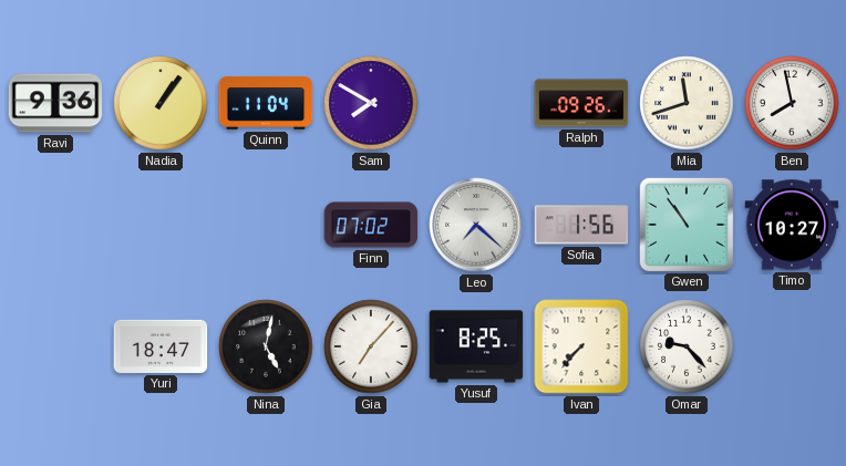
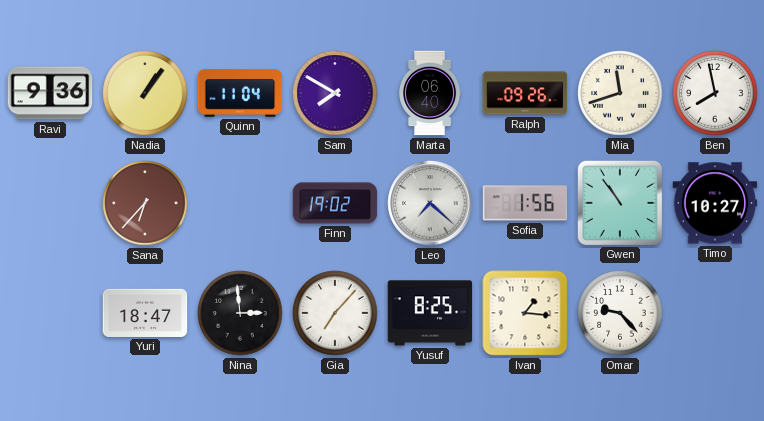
Marta: none -> 06:40
Sana: none -> 6:37
Finn: 07:02 -> 19:02
Nina: 5:02 -> 2:59
Ivan: 7:37 -> 1:16
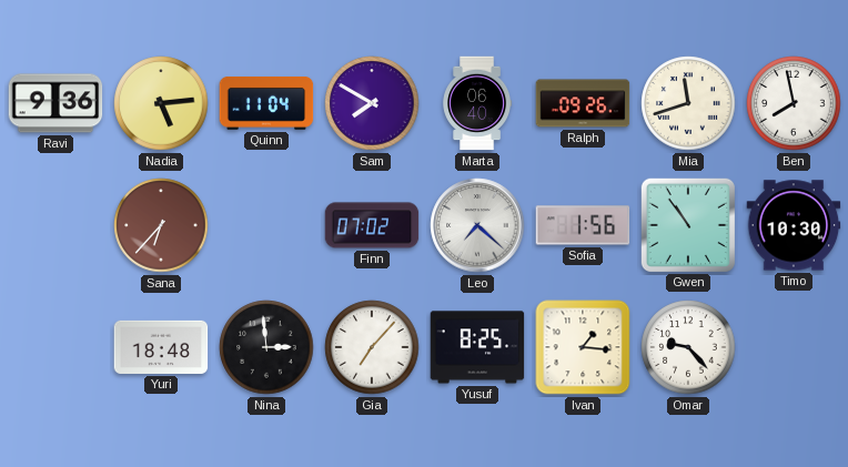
Nadia: 1:06 -> 5:14
Finn: 19:02 -> 07:02
Timo: 10:27 -> 10:30
Yuri: 18:47 -> 18:48
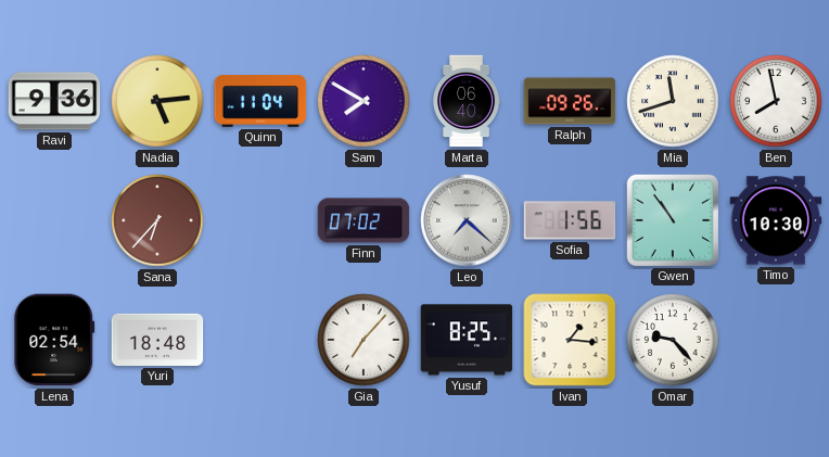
Lena: none -> 02:54
Nina: 2:59 -> none
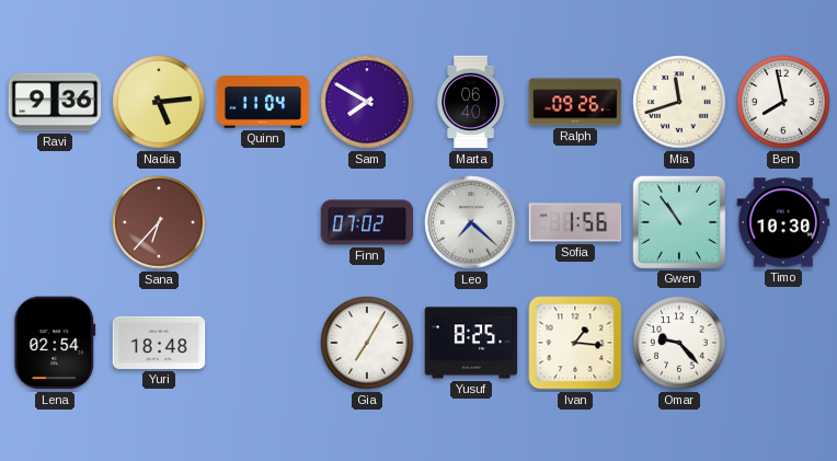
Gia: 7:07 -> 7:05
